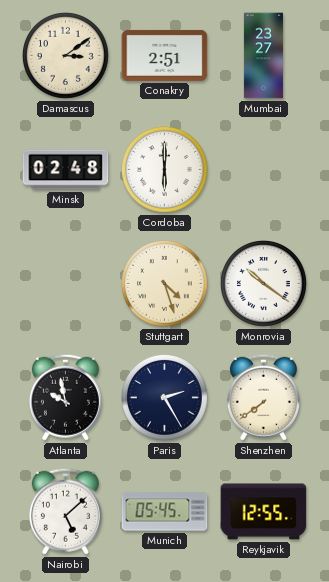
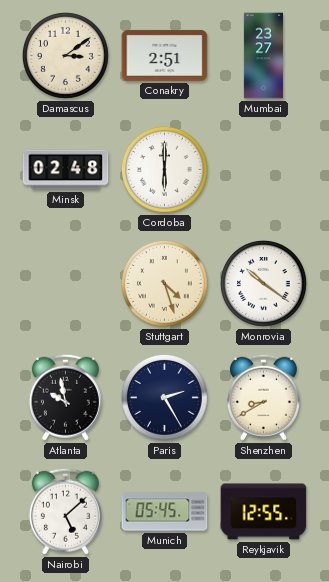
Shenzhen: 7:39 -> 8:40
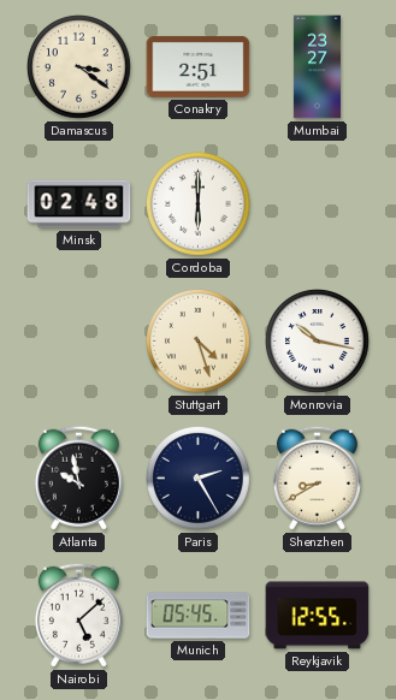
Damascus: 3:09 -> 3:21
Monrovia: 10:21 -> 10:17
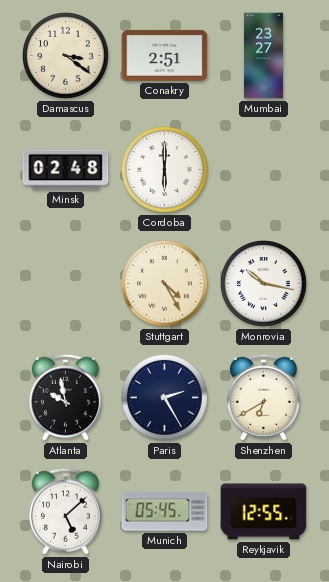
Stuttgart: 4:27 -> 4:25
Shenzhen: 8:40 -> 6:40
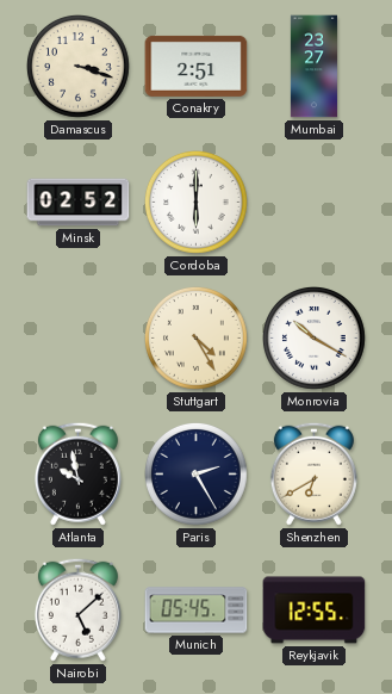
Damascus: 3:21 -> 3:18
Minsk: 02:48 -> 02:52
Monrovia: 10:17 -> 10:20
